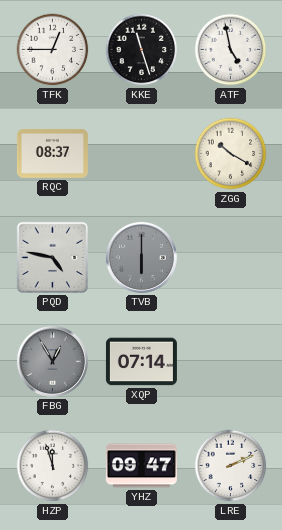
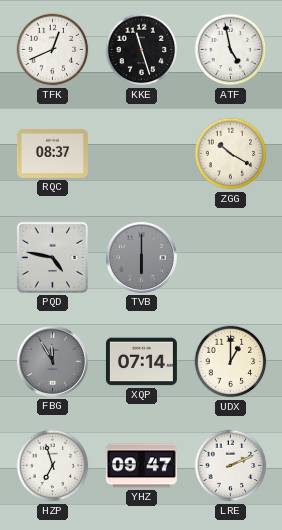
TFK: 12:45 -> 12:41
FBG: 12:55 -> 11:55
UDX: none -> 1:00
HZP: 11:57 -> 6:57
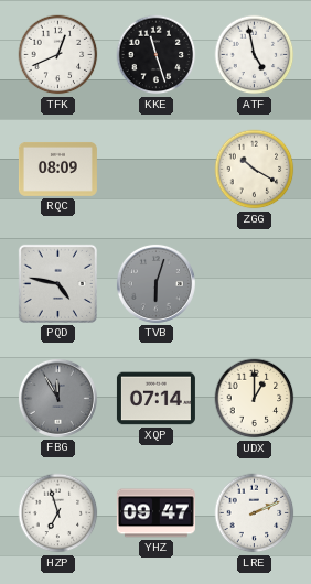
RQC: 08:37 -> 08:09
TVB: 6:00 -> 6:03
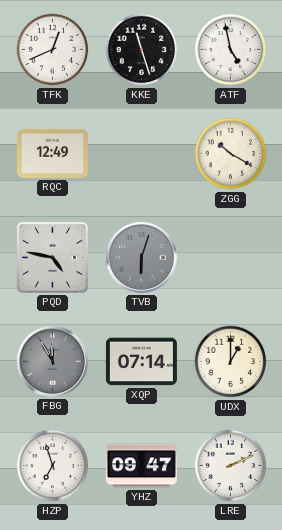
RQC: 08:09 -> 12:49
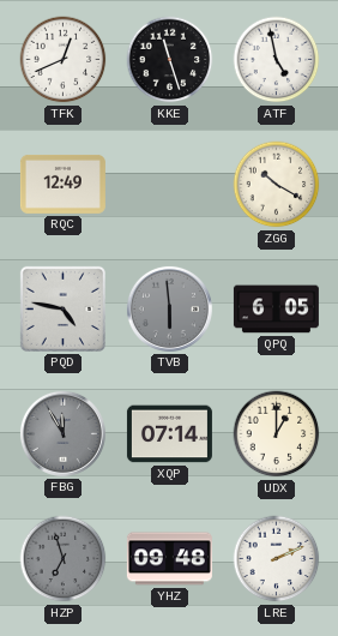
TVB: 6:03 -> 5:59
QPQ: none -> 6:05
HZP dial: white -> grey
YHZ: 09:47 -> 09:48
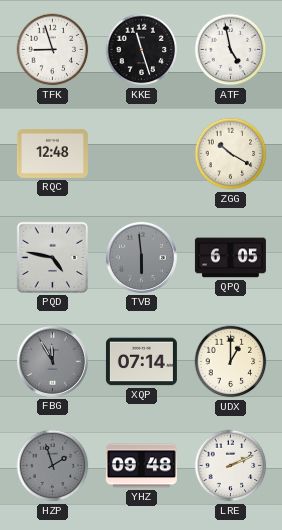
TFK: 12:41 -> 8:57
RQC: 12:49 -> 12:48
HZP: 6:57 -> 1:57
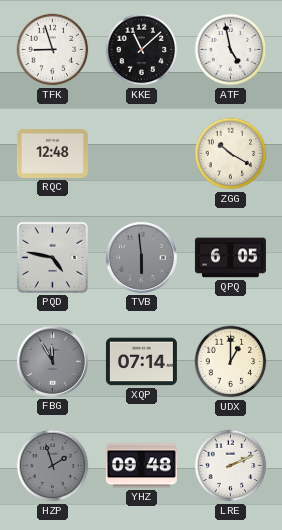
KKE: 11:27 -> 11:08
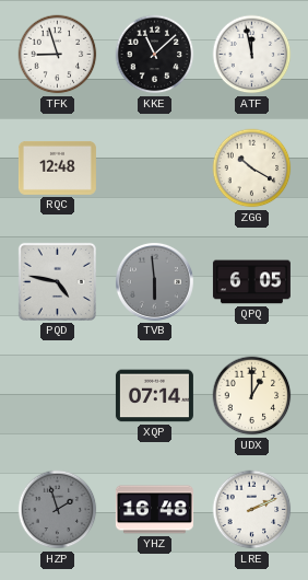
ATF: 4:58 -> 11:58
FBG: 11:55 -> none
YHZ: 09:48 -> 16:48
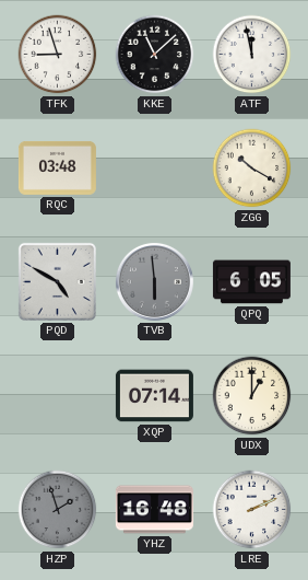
RQC: 12:48 -> 03:48
PQD: 4:47 -> 4:50
